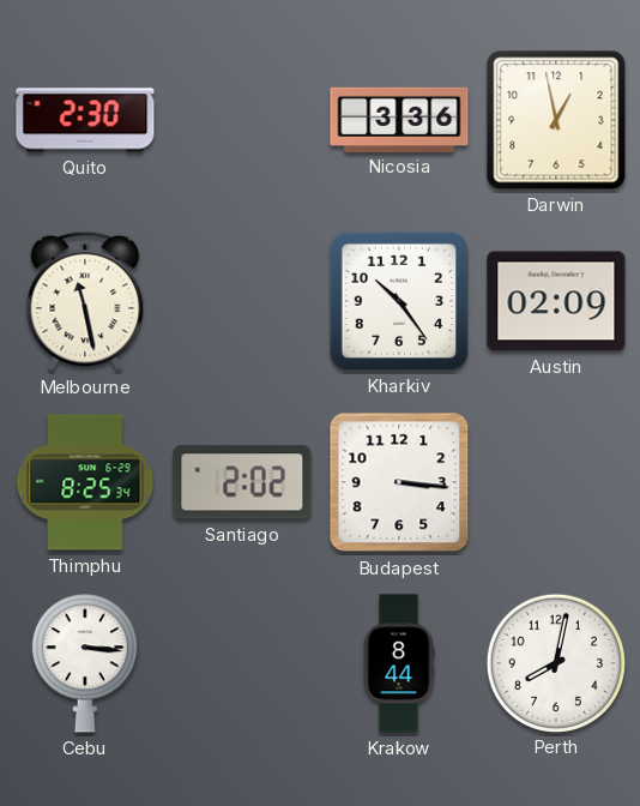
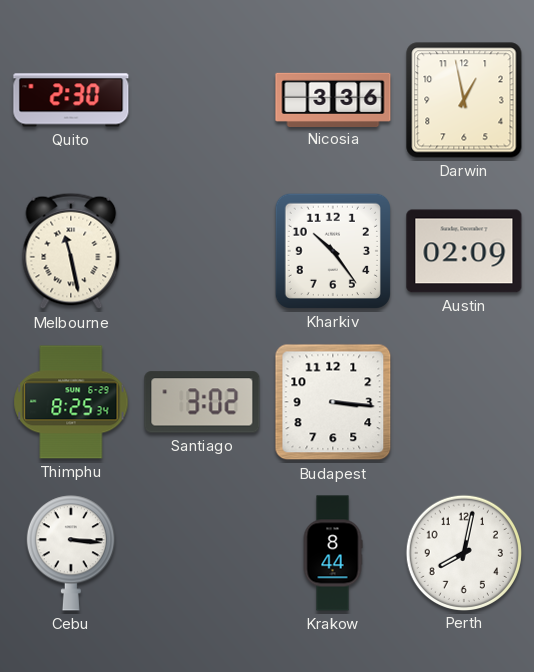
Santiago: 2:02 -> 3:02
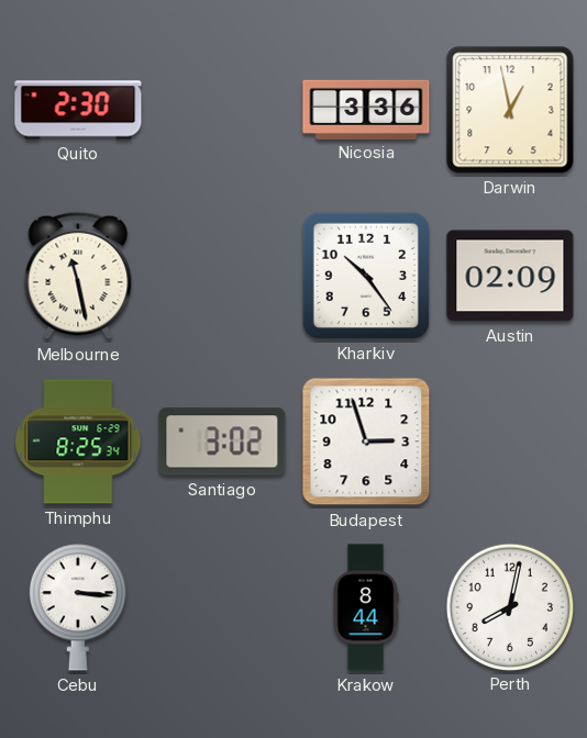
Budapest: 3:16 -> 2:57
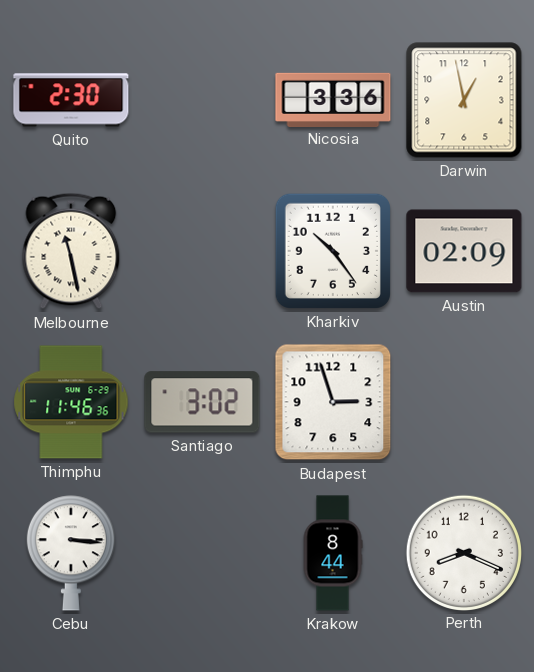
Thimphu: 8:25 -> 11:46
Perth: 8:02 -> 8:19
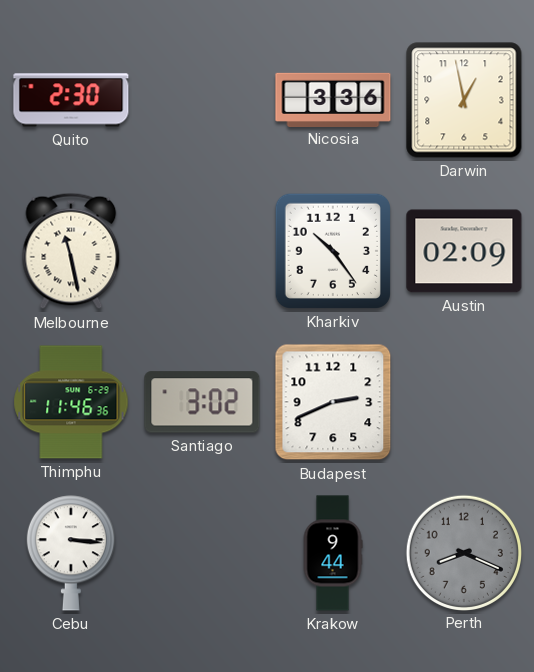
Budapest: 2:57 -> 2:41
Krakow: 8:44 -> 9:44
Perth dial: white -> grey
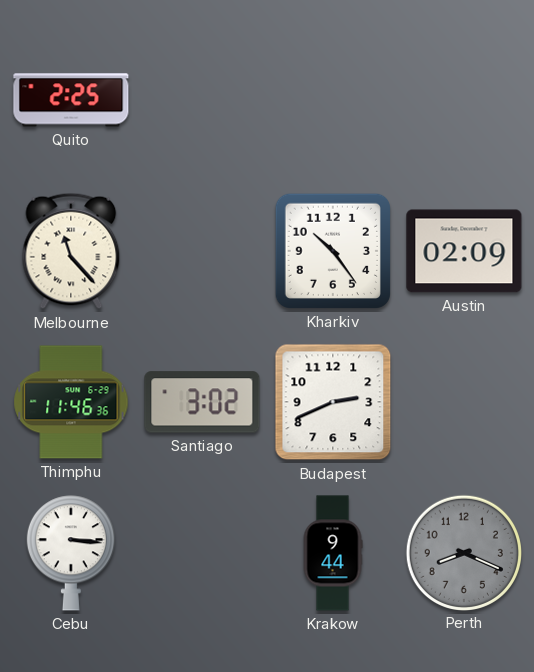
Quito: 2:30 -> 2:25
Nicosia: 3:36 -> none
Darwin: 12:58 -> none
Melbourne: 11:28 -> 11:23
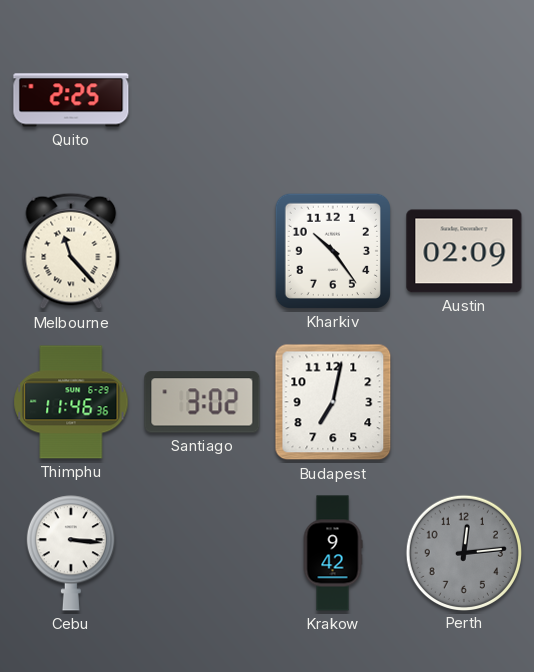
Budapest: 2:41 -> 7:02
Krakow: 9:44 -> 9:42
Perth: 8:19 -> 12:14
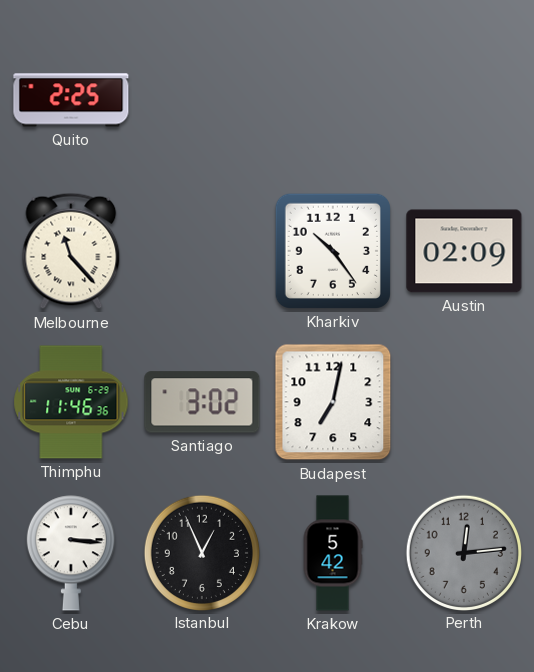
Istanbul: none -> 12:56
Krakow: 9:42 -> 5:42
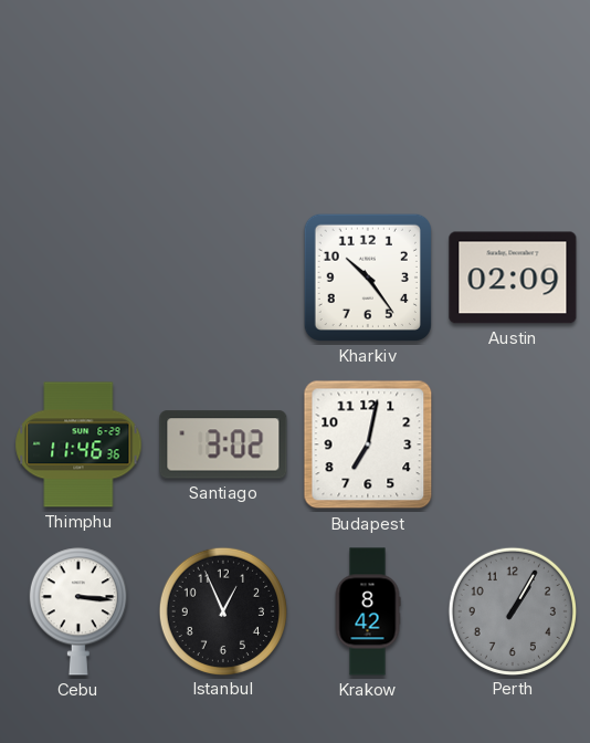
Quito: 2:25 -> none
Melbourne: 11:23 -> none
Krakow: 5:42 -> 8:42
Perth: 12:14 -> 1:05
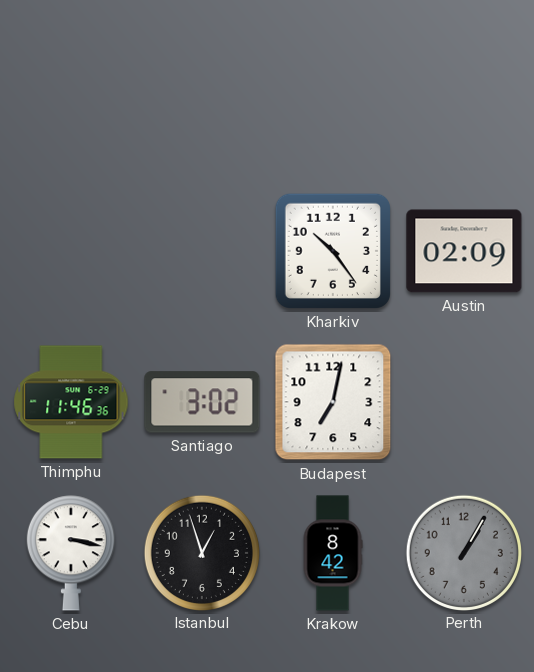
Cebu: 3:16 -> 3:17
Istanbul: 12:56 -> 12:57
